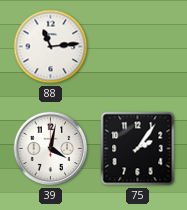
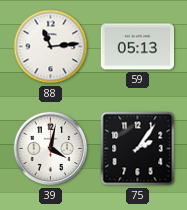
59: none -> 05:13
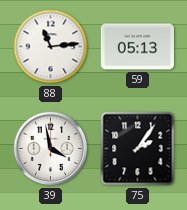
39: 4:02 -> 3:58
